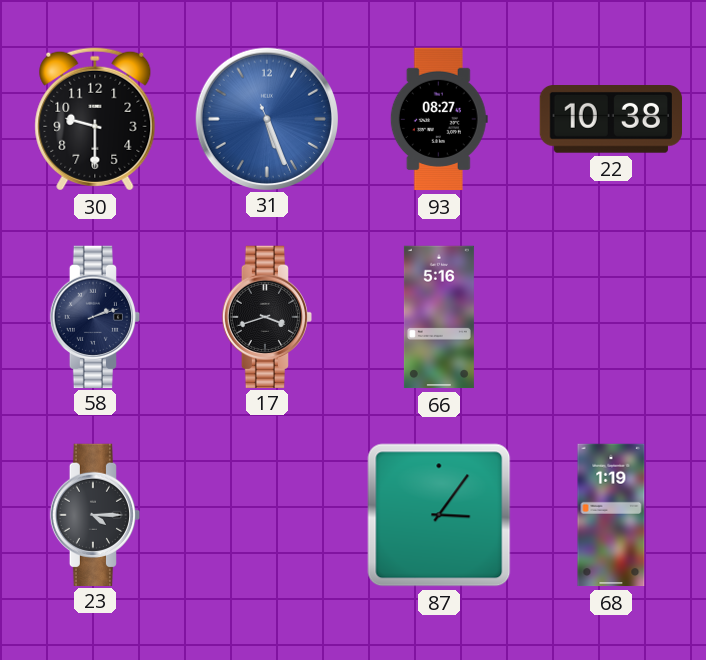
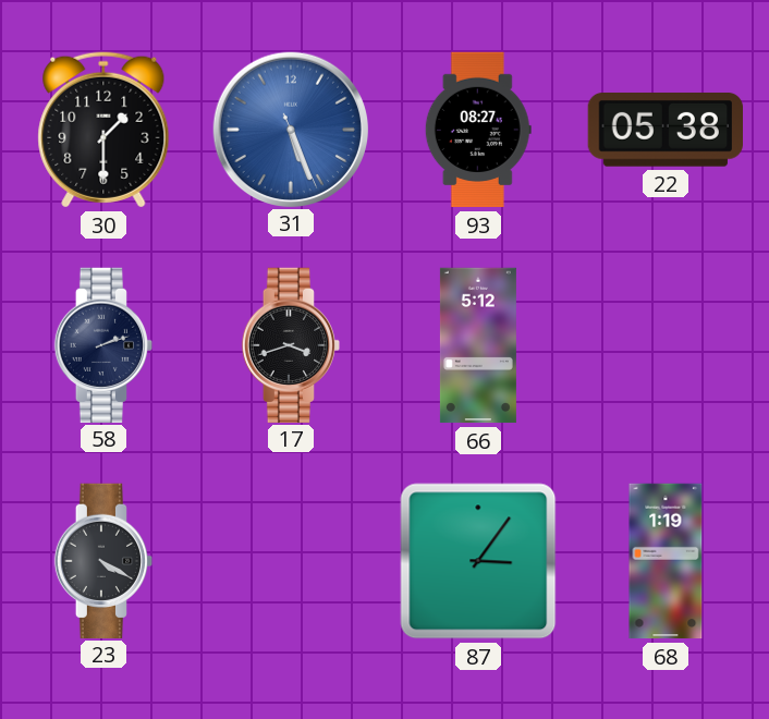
30: 9:30 -> 1:30
22: 10:38 -> 05:38
66: 5:16 -> 5:12
23: 4:15 -> 4:20
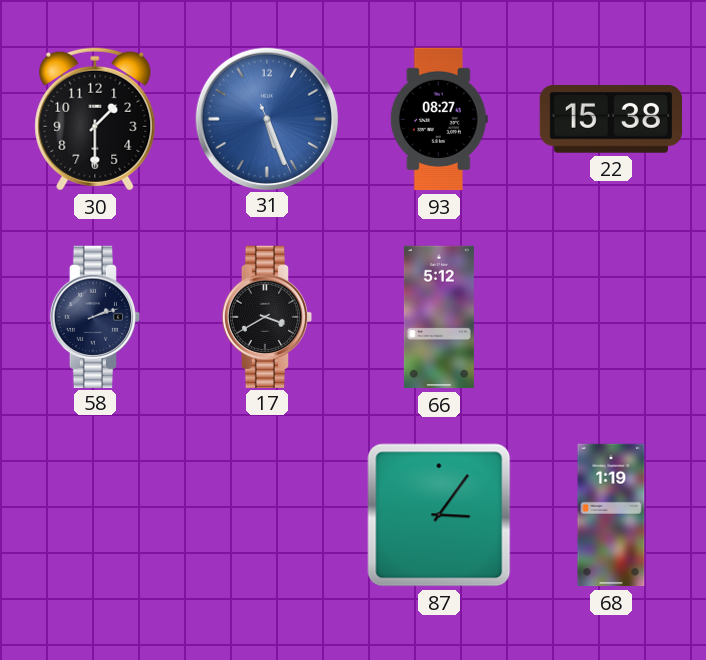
22: 05:38 -> 15:38
17: 3:42 -> 3:40
23: 4:20 -> none
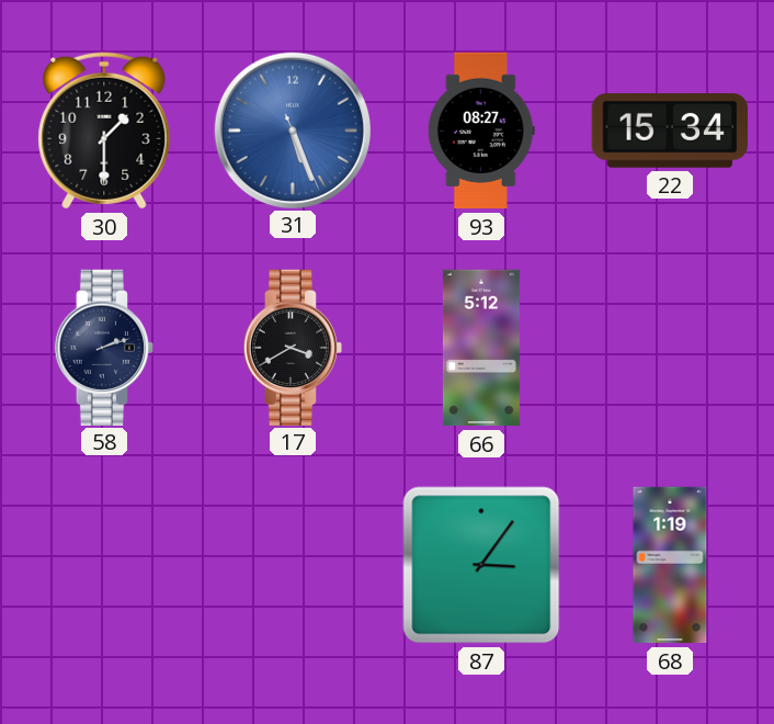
22: 15:38 -> 15:34
